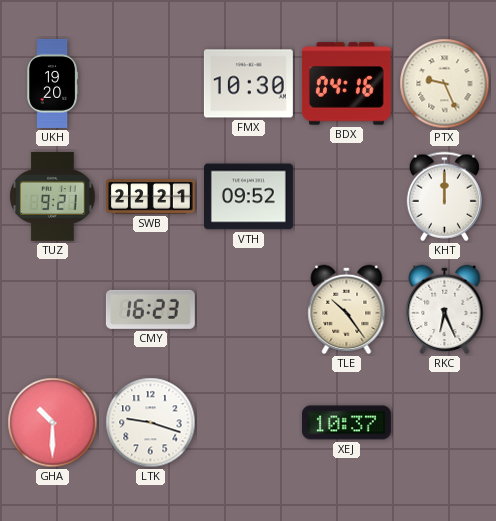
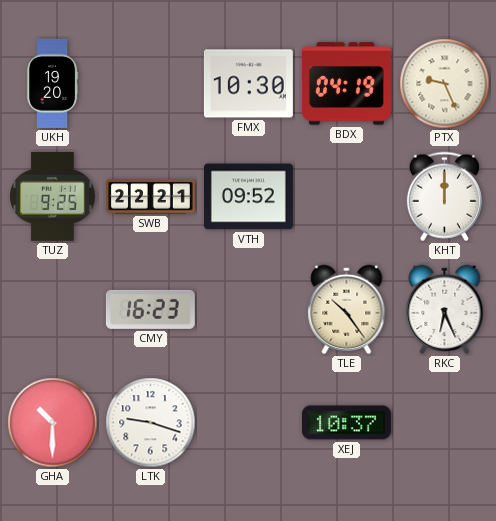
BDX: 04:16 -> 04:19
TUZ: 9:21 -> 9:25
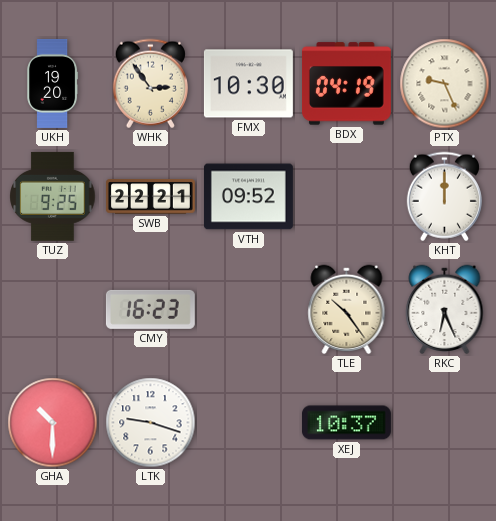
WHK: none -> 2:54
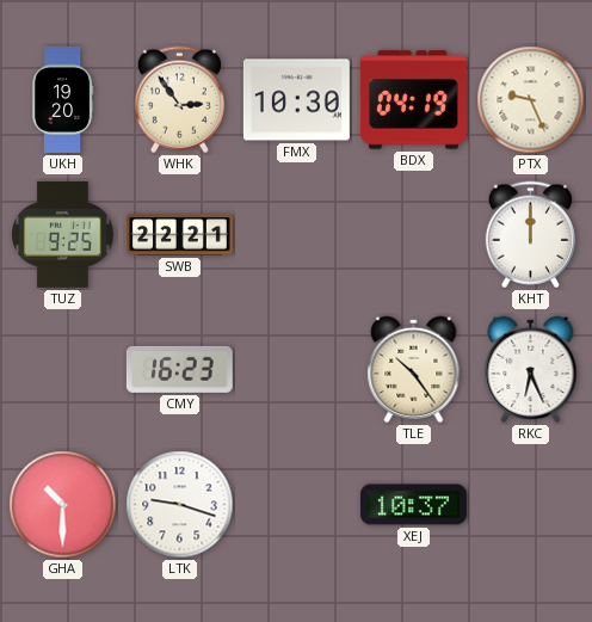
VTH: 09:52 -> none
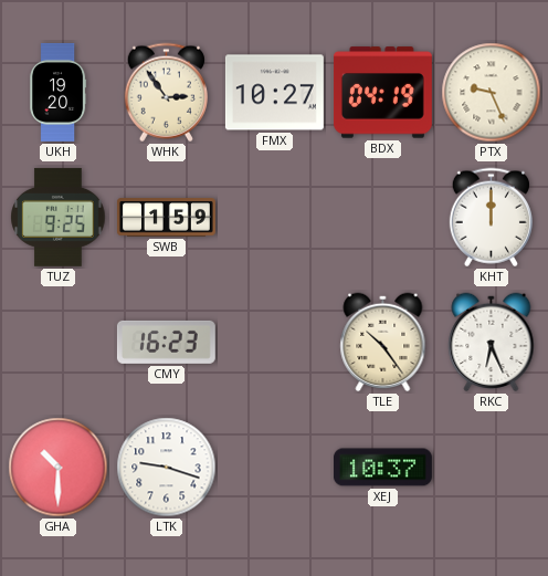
FMX: 10:30 -> 10:27
SWB: 22:21 -> 1:59
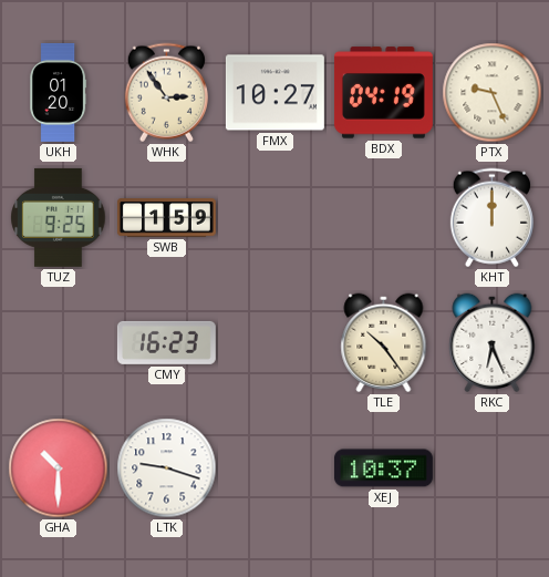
UKH: 19:20 -> 01:20
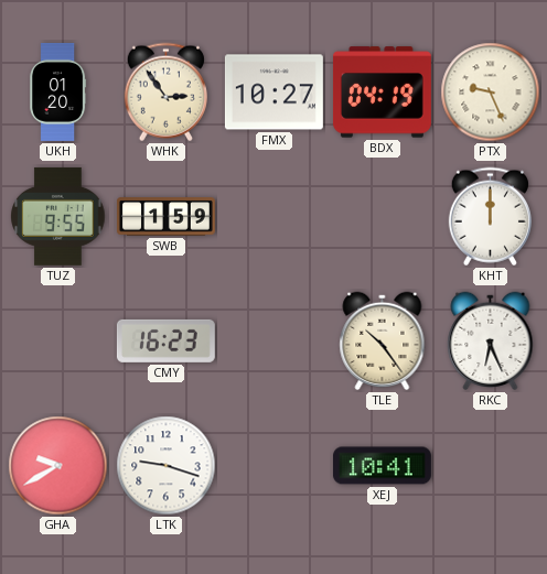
TUZ: 9:25 -> 9:55
GHA: 10:30 -> 9:40
XEJ: 10:37 -> 10:41
